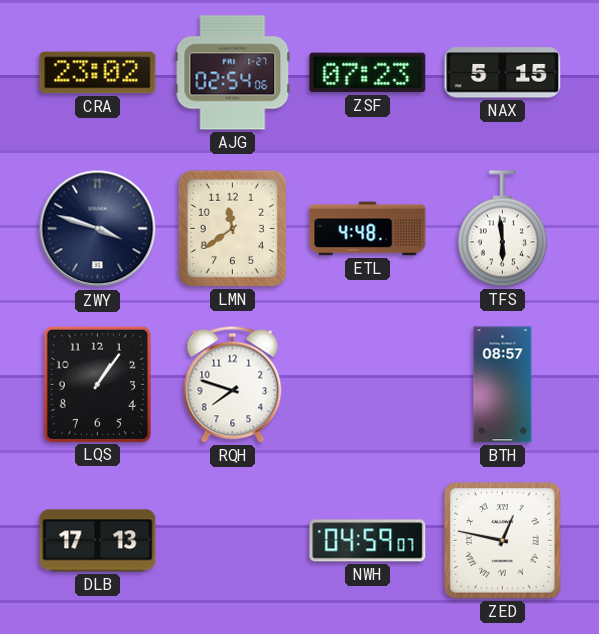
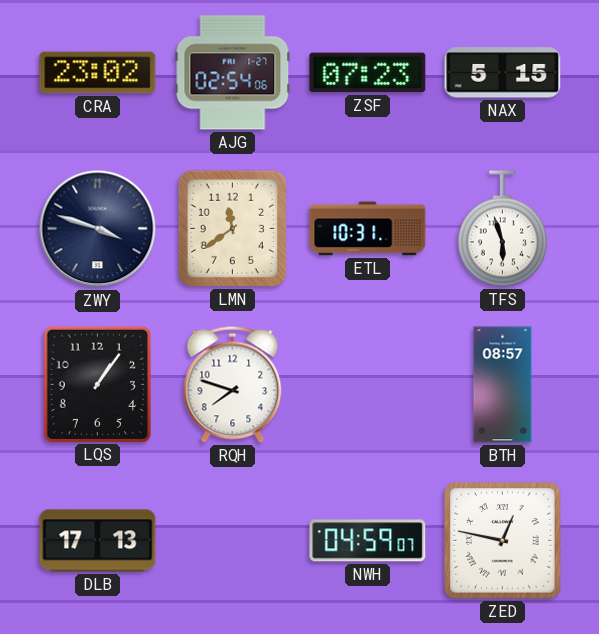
ETL: 4:48 -> 10:31
TFS: 5:59 -> 5:57
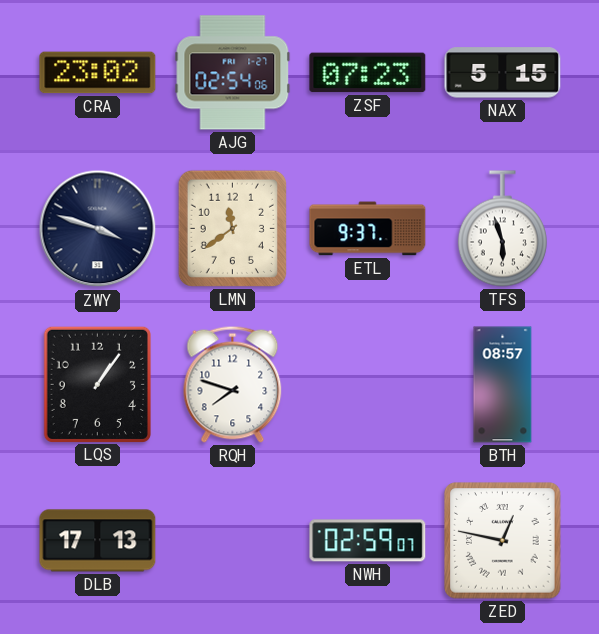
ETL: 10:31 -> 9:37
NWH: 04:59 -> 02:59
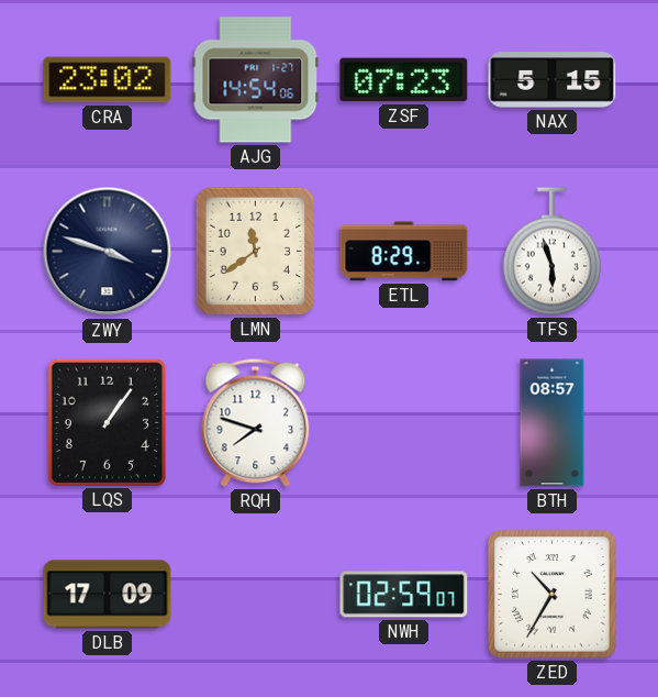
AJG: 02:54 -> 14:54
ETL: 9:37 -> 8:29
DLB: 17:13 -> 17:09
ZED: 12:47 -> 10:35
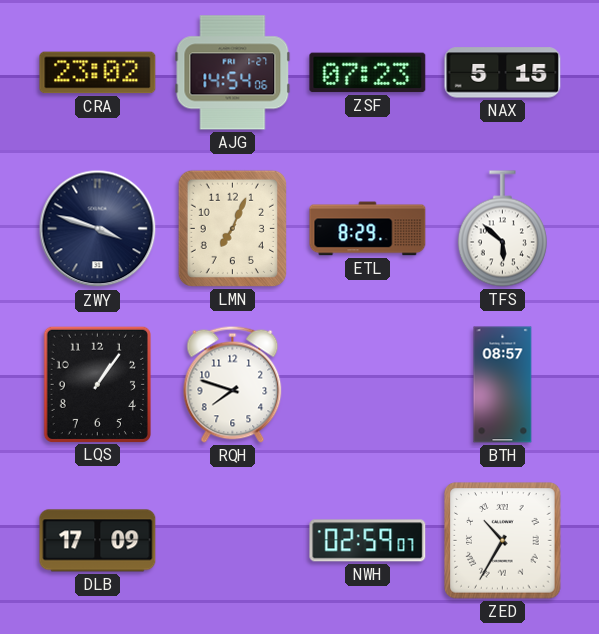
LMN: 11:39 -> 7:04
TFS: 5:57 -> 5:52
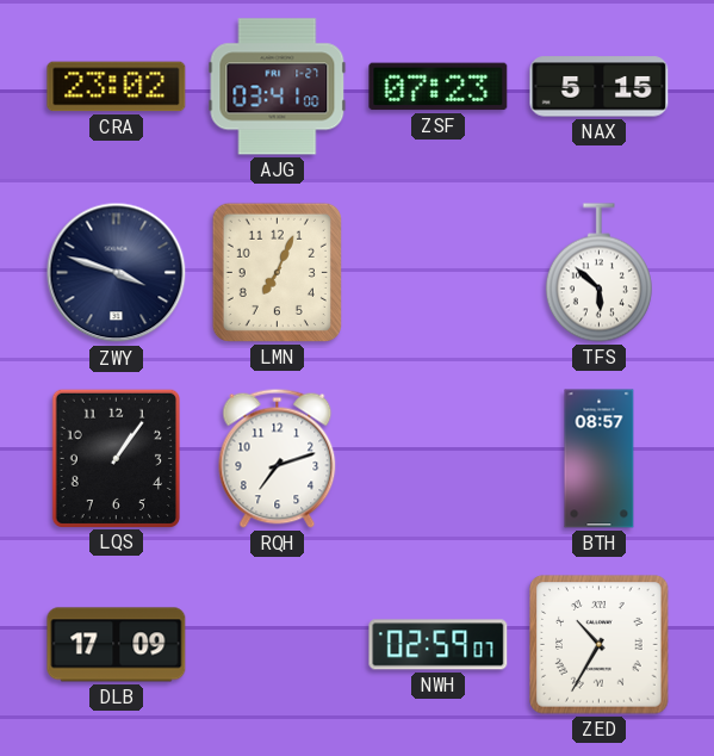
AJG: 14:54 -> 03:41
ETL: 8:29 -> none
RQH: 7:48 -> 7:12
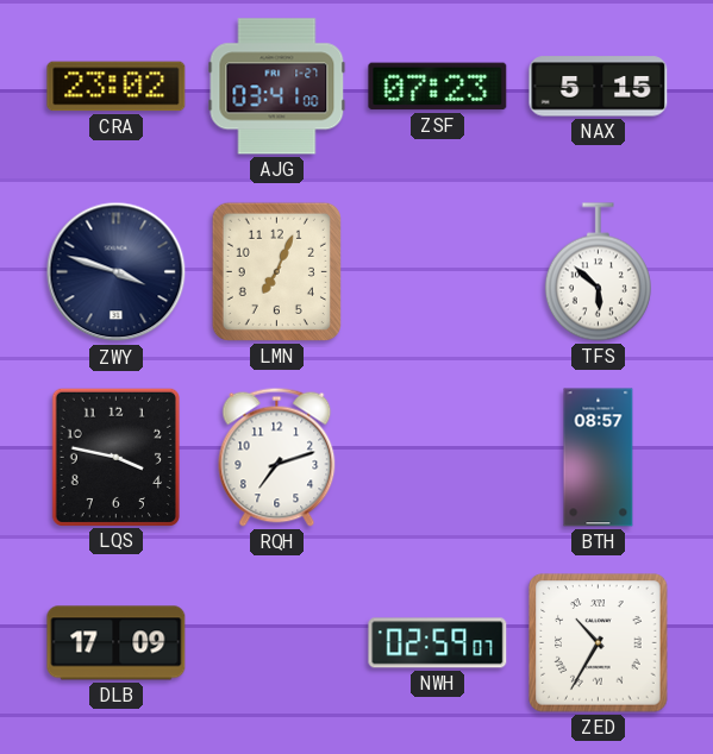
LQS: 1:06 -> 3:47
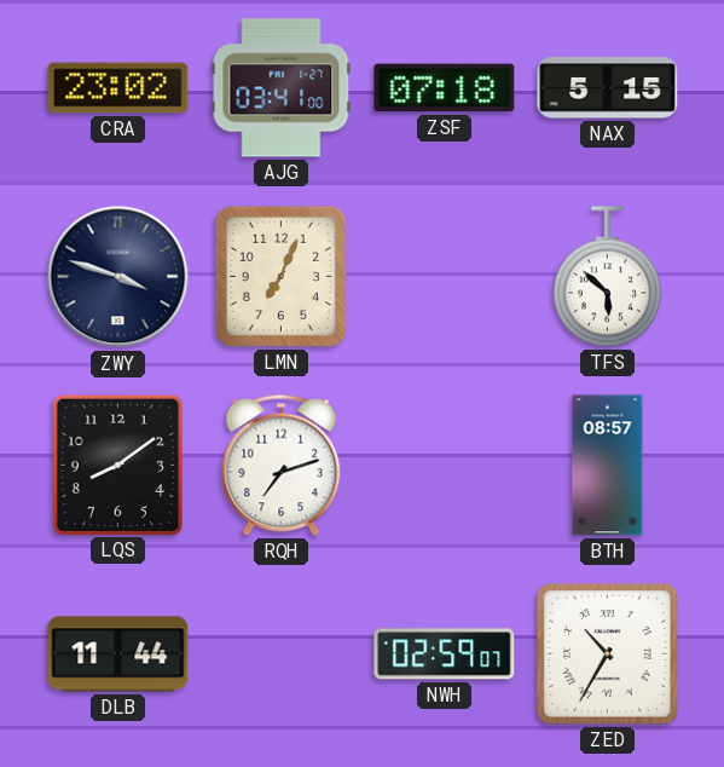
ZSF: 07:23 -> 07:18
LQS: 3:47 -> 8:09
DLB: 17:09 -> 11:44
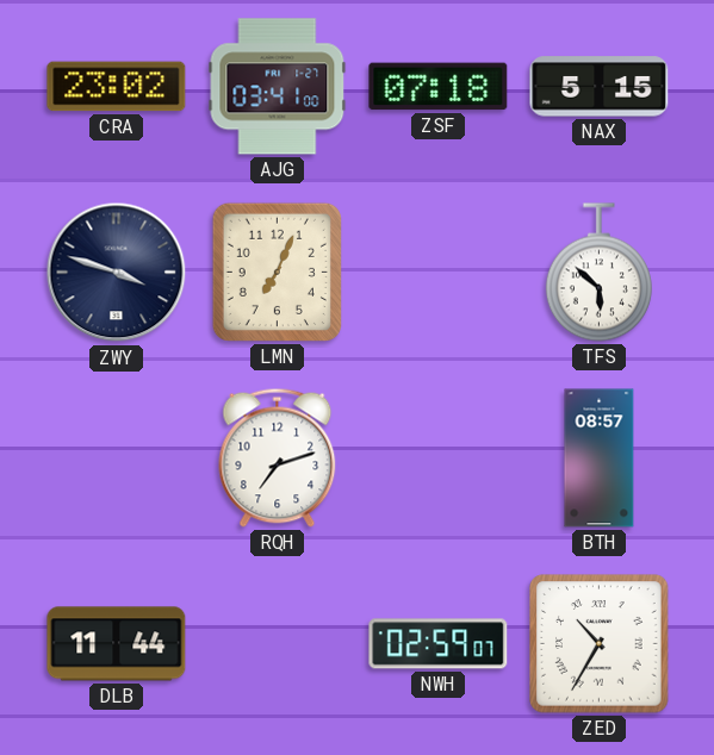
LQS: 8:09 -> none
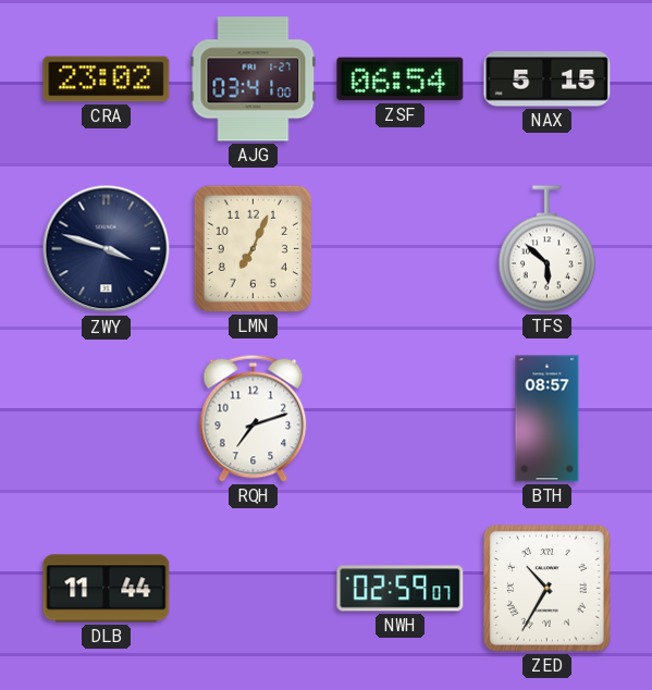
ZSF: 07:18 -> 06:54
